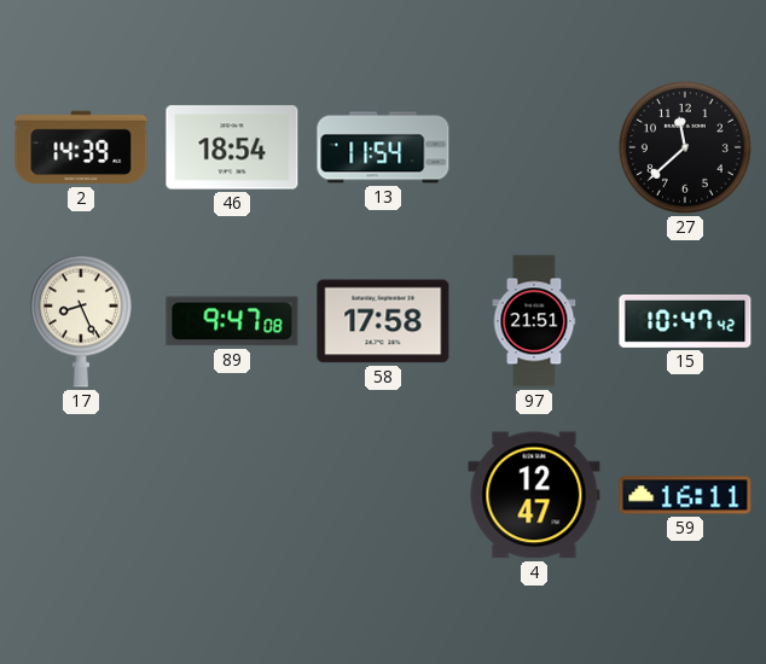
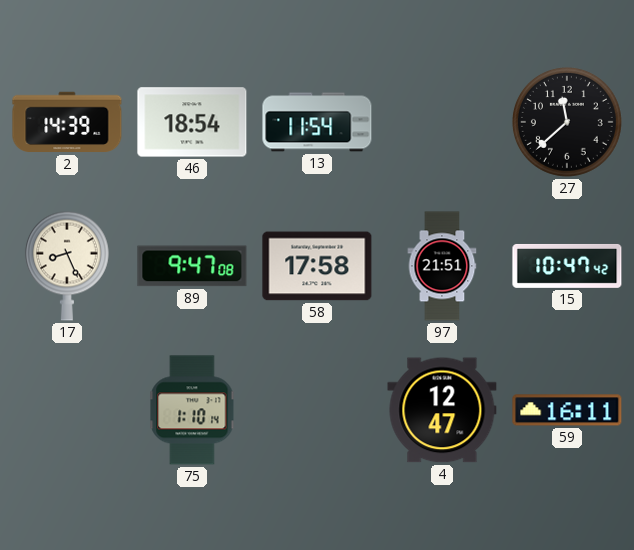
75: none -> 1:10
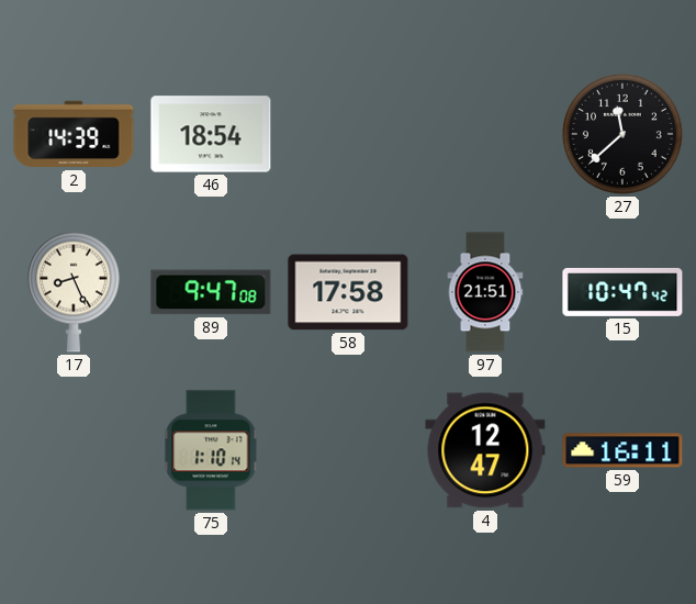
13: 11:54 -> none
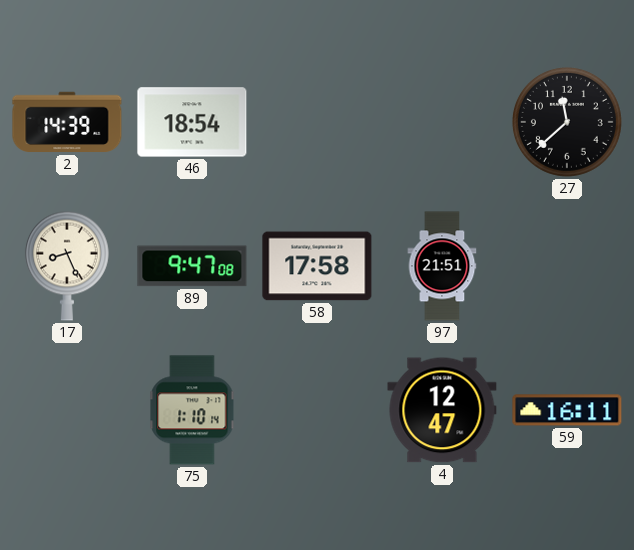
15: 10:47 -> none
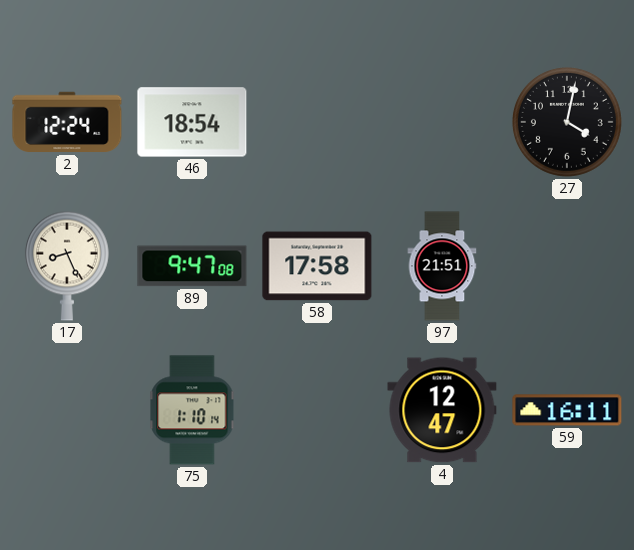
2: 14:39 -> 12:24
27: 11:38 -> 4:02
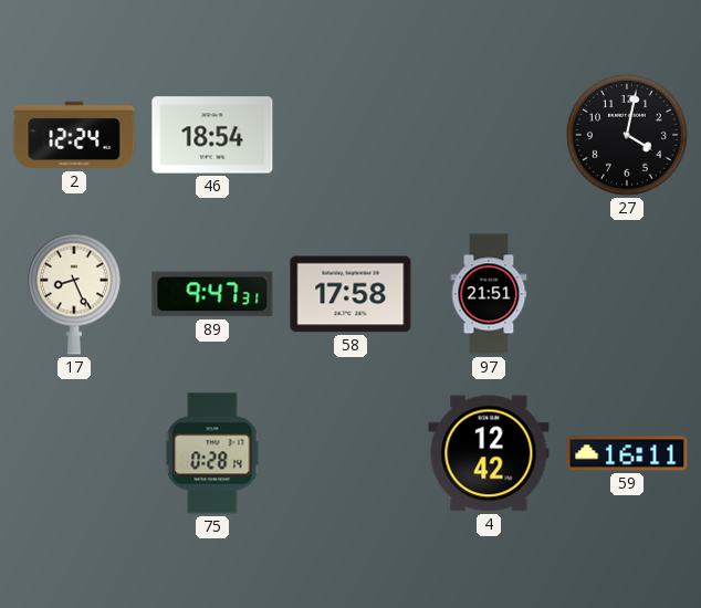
89: 9:47:08 -> 9:47:31
75: 1:10 -> 0:28
4: 12:47 -> 12:42
